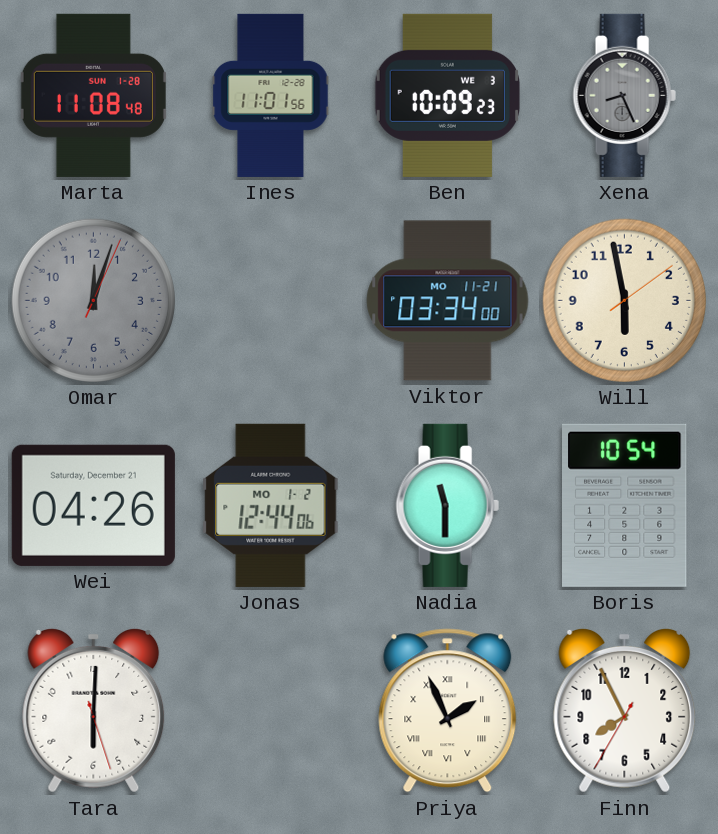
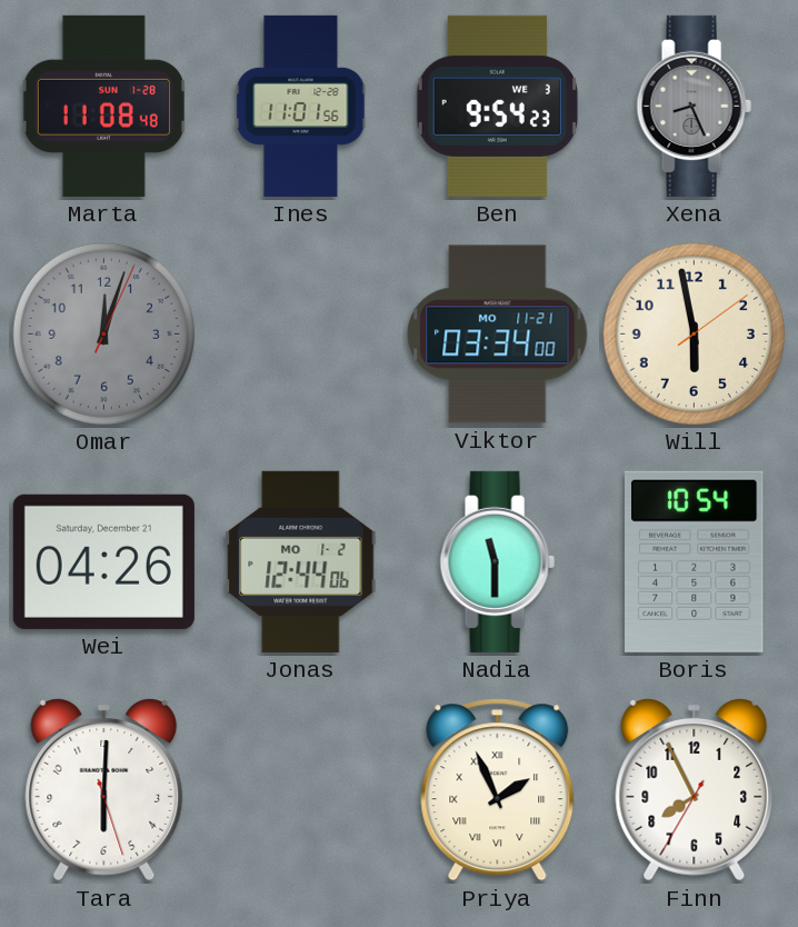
Ben: 10:09 -> 9:54
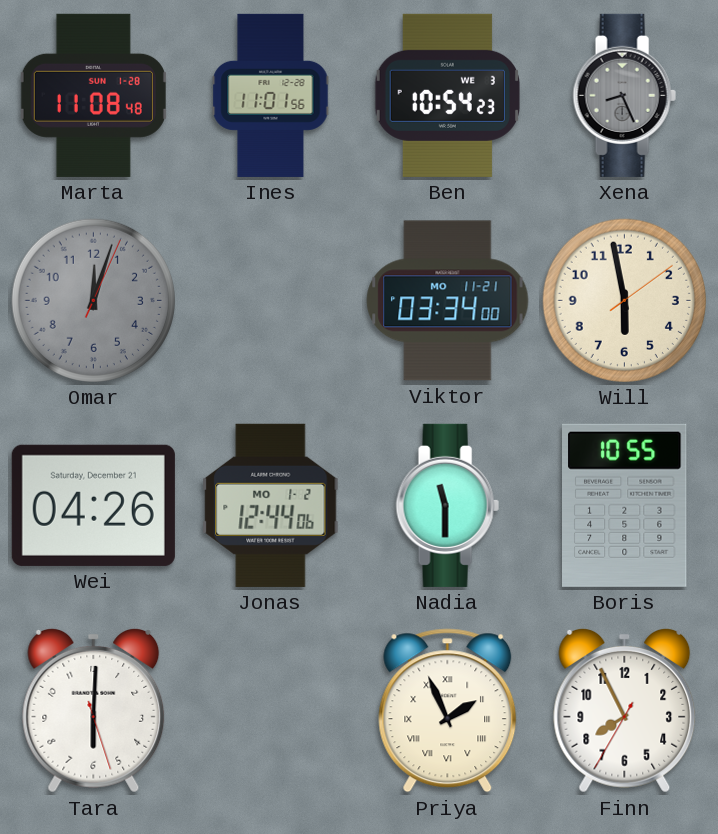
Ben: 9:54 -> 10:54
Boris: 10:54 -> 10:55
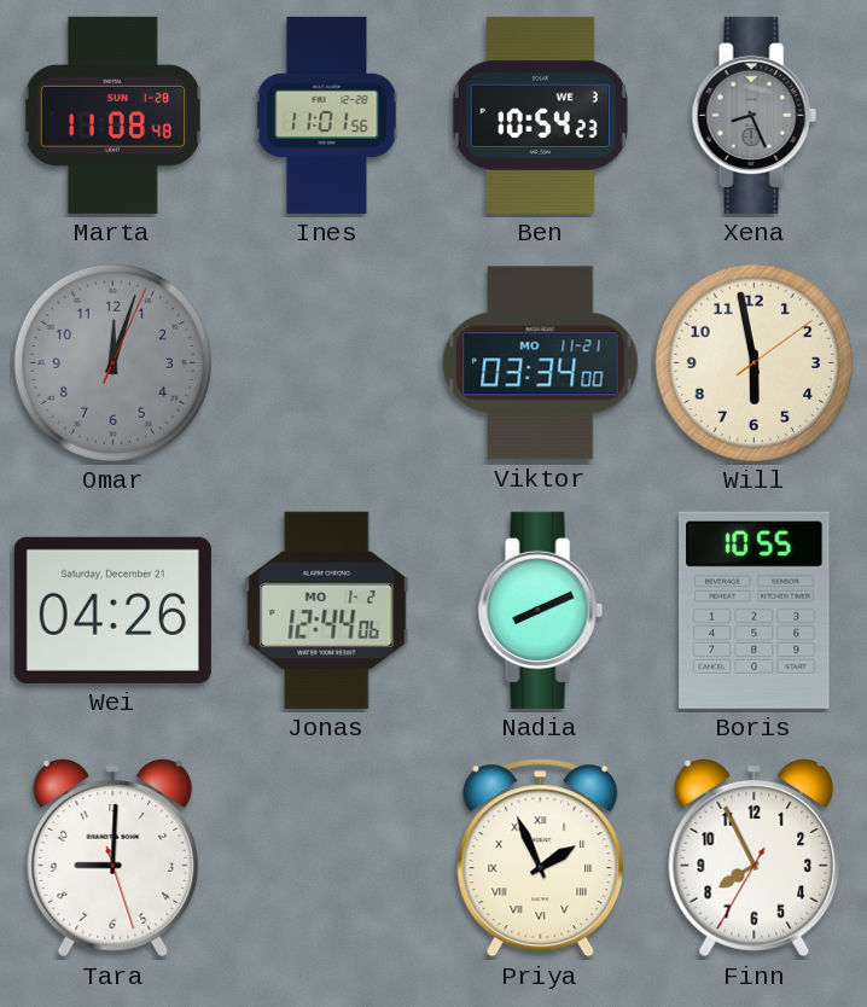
Nadia: 11:30 -> 8:11
Tara: 6:00 -> 9:00
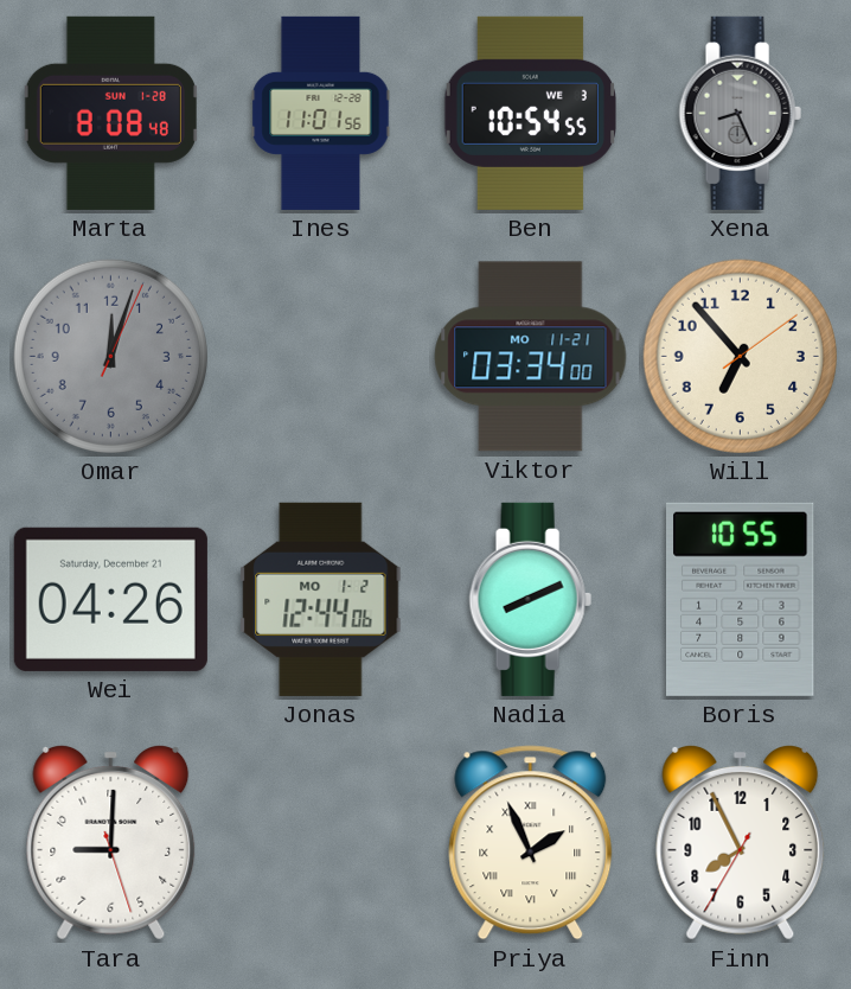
Marta: 11:08 -> 8:08
Ben: 10:54:23 -> 10:54:55
Will: 5:58 -> 6:53
